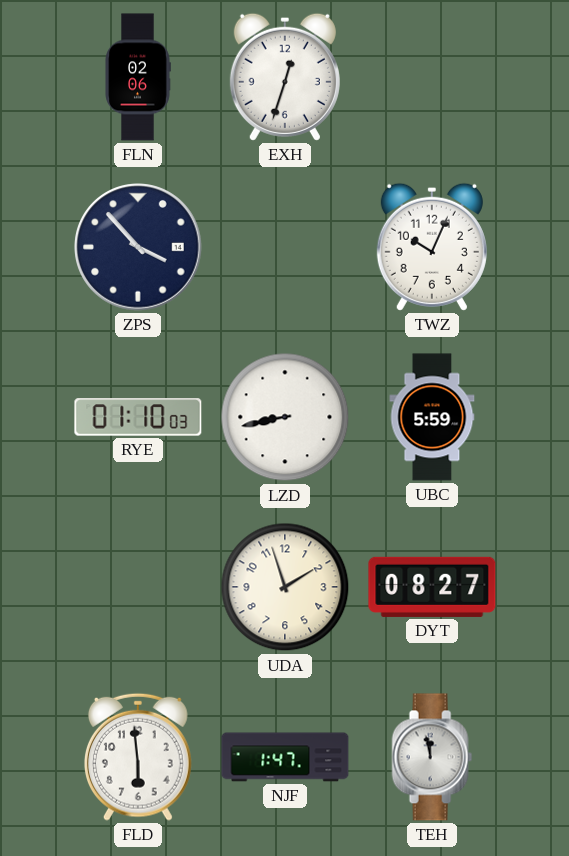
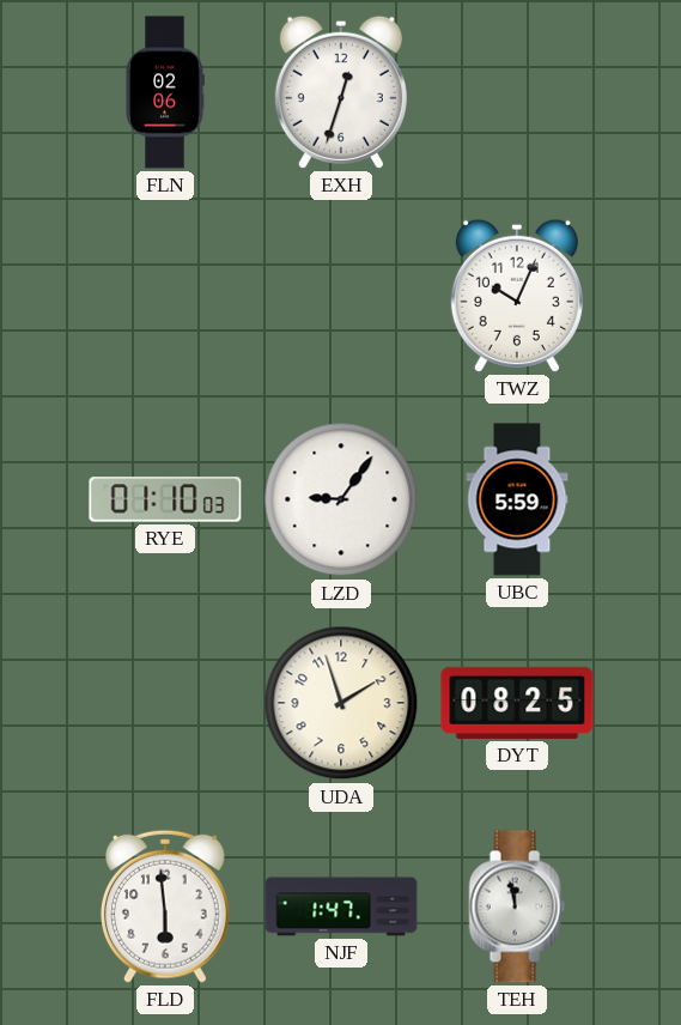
ZPS: 3:53 -> none
LZD: 8:43 -> 9:06
DYT: 08:27 -> 08:25
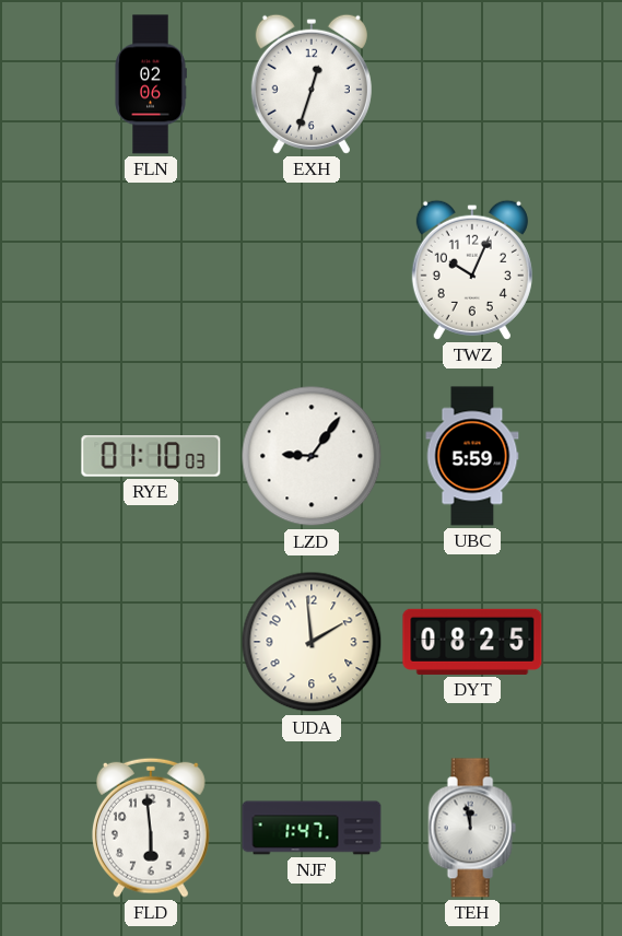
UDA: 1:57 -> 1:59
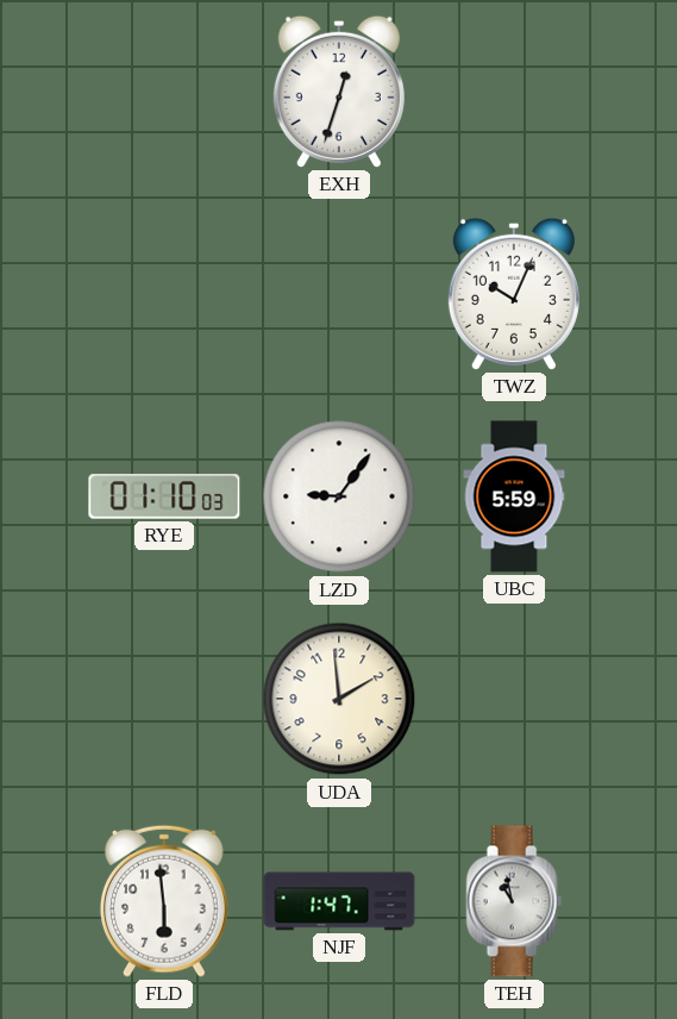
FLN: 02:06 -> none
DYT: 08:25 -> none
TEH: 11:58 -> 10:58
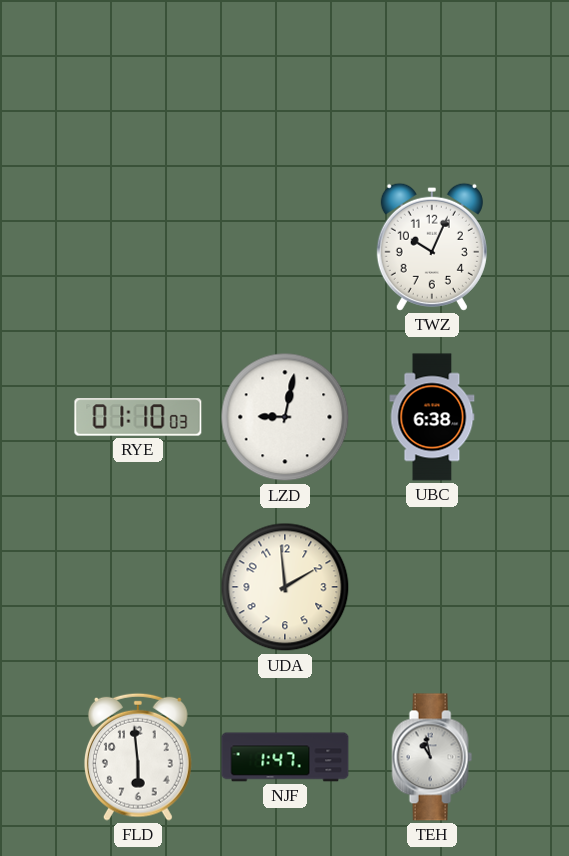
EXH: 12:33 -> none
LZD: 9:06 -> 9:02
UBC: 5:59 -> 6:38
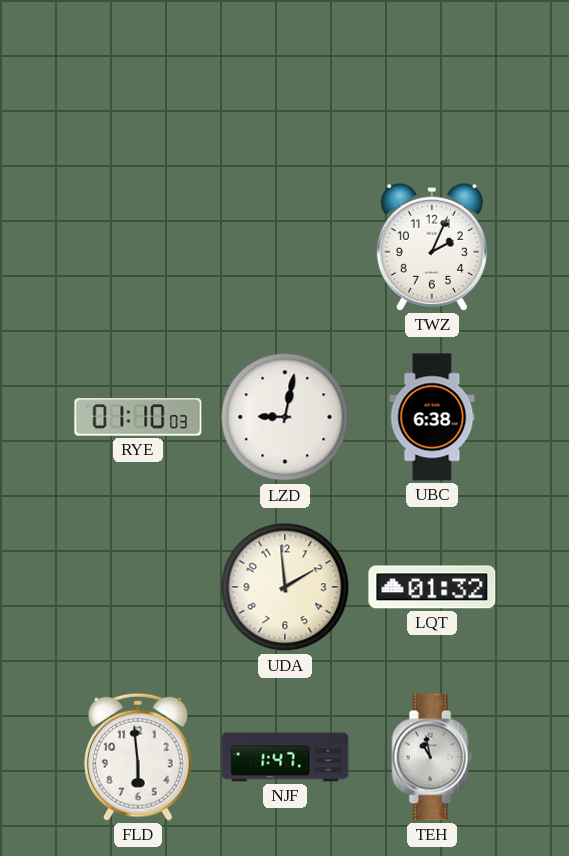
TWZ: 10:04 -> 2:04
LQT: none -> 01:32
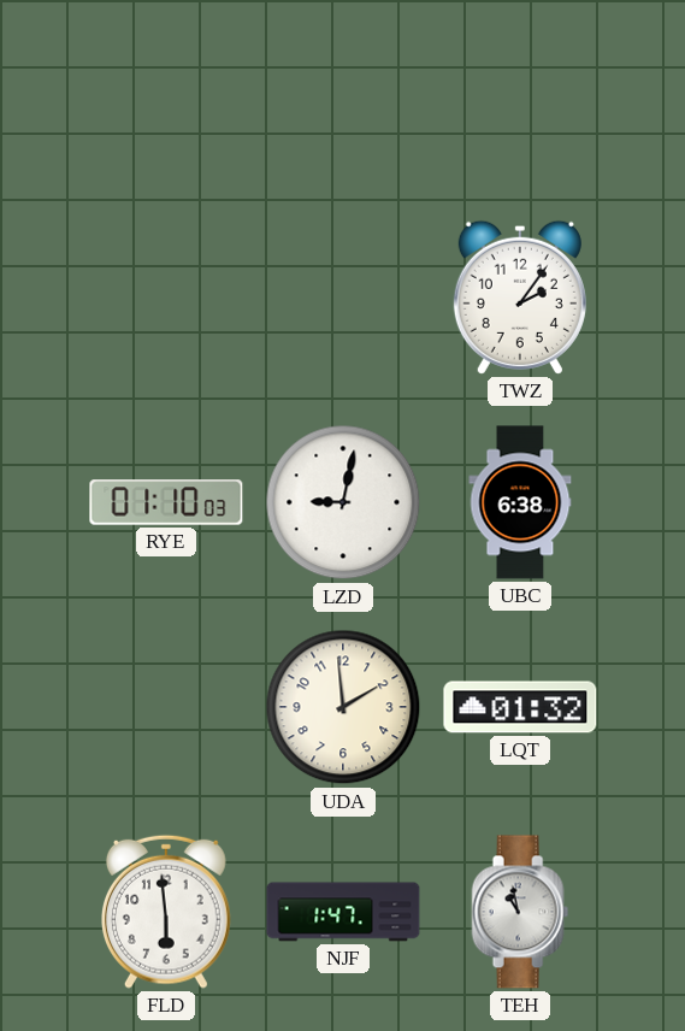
TWZ: 2:04 -> 2:06
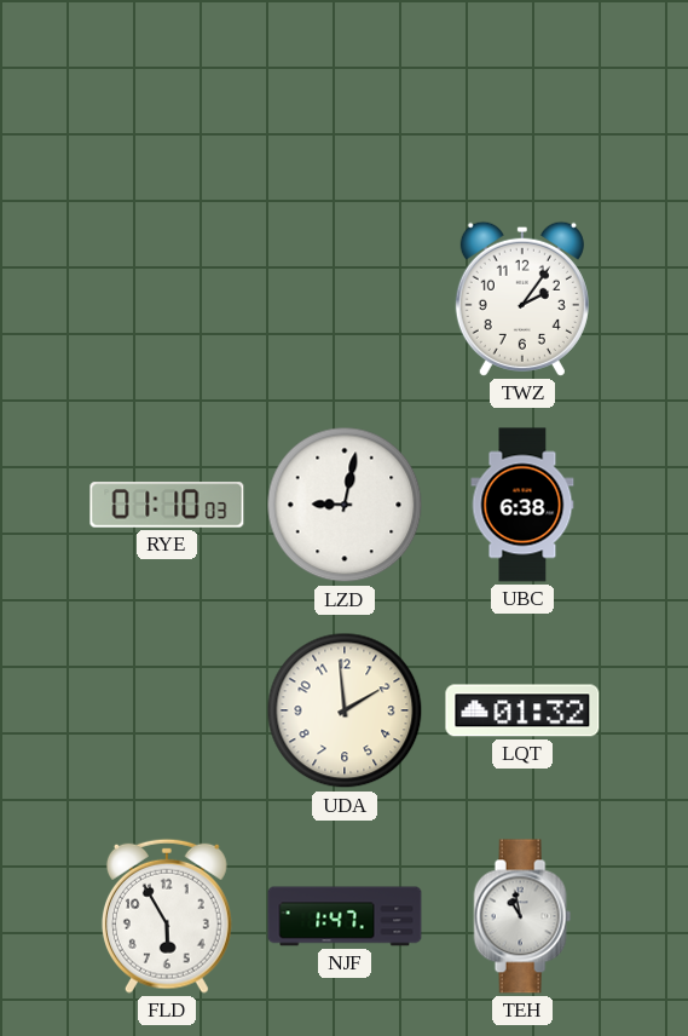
FLD: 5:59 -> 5:55
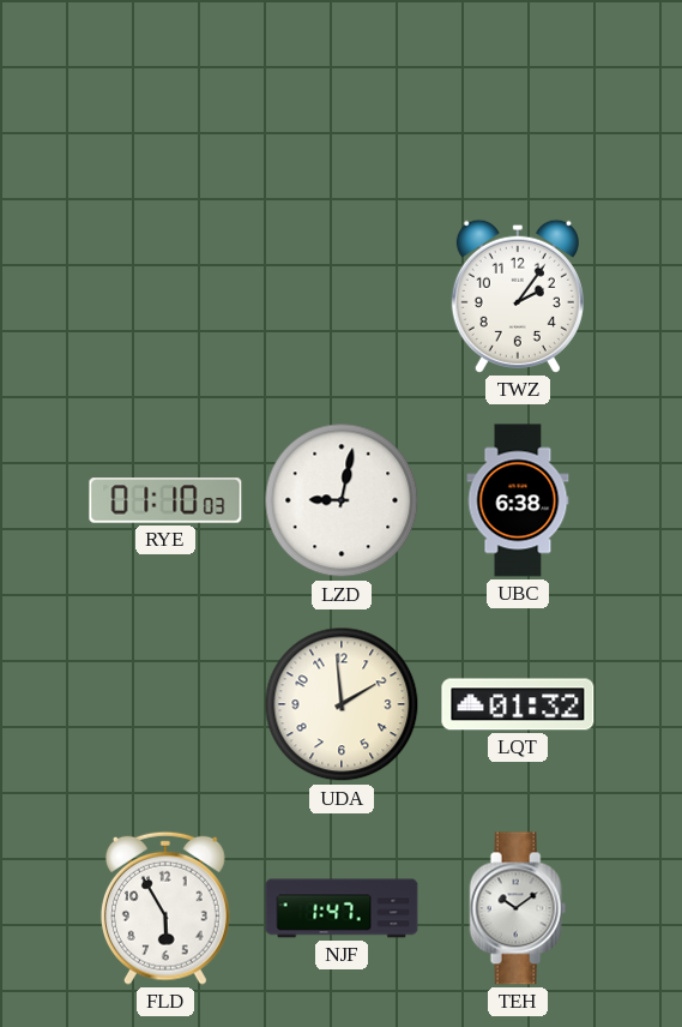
TEH: 10:58 -> 10:09
